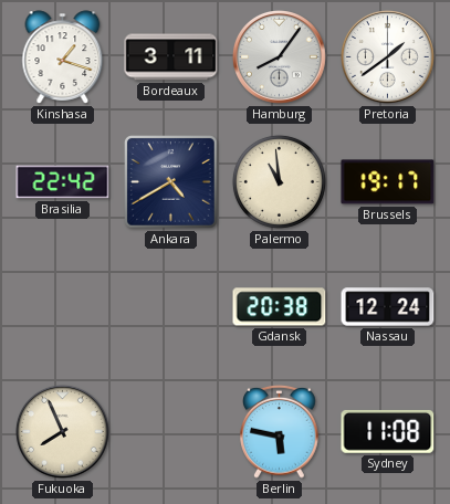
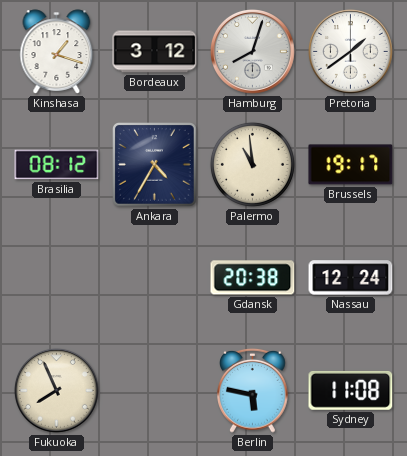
Bordeaux: 3:11 -> 3:12
Hamburg: 8:06 -> 8:03
Brasilia: 22:42 -> 08:12
Ankara: 4:40 -> 4:35
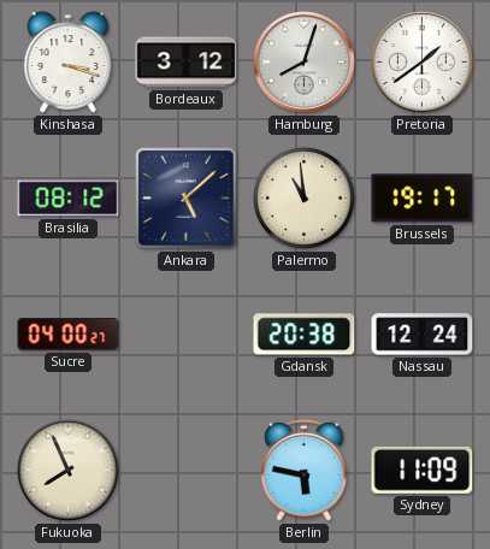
Kinshasa: 1:18 -> 3:18
Ankara: 4:35 -> 5:08
Sucre: none -> 04:00
Sydney: 11:08 -> 11:09
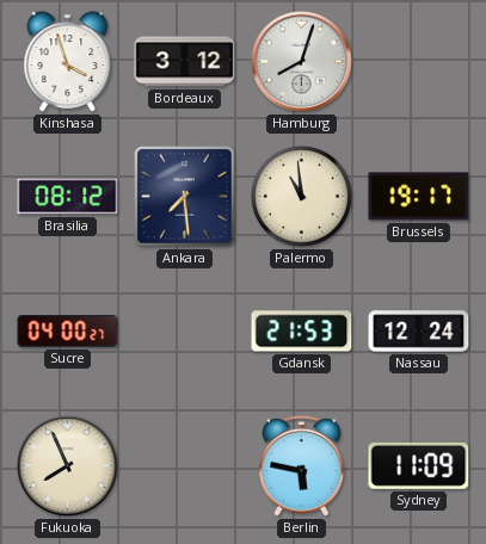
Kinshasa: 3:18 -> 3:57
Pretoria: 1:39 -> none
Ankara: 5:08 -> 7:29
Gdansk: 20:38 -> 21:53
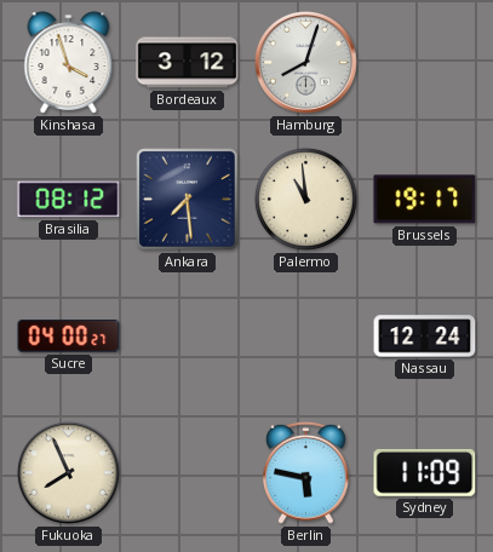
Gdansk: 21:53 -> none
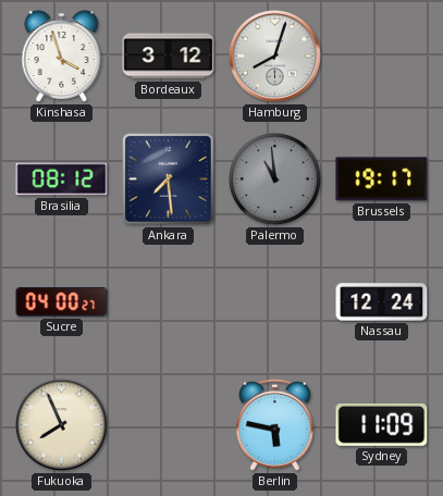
Palermo dial: cream -> grey
